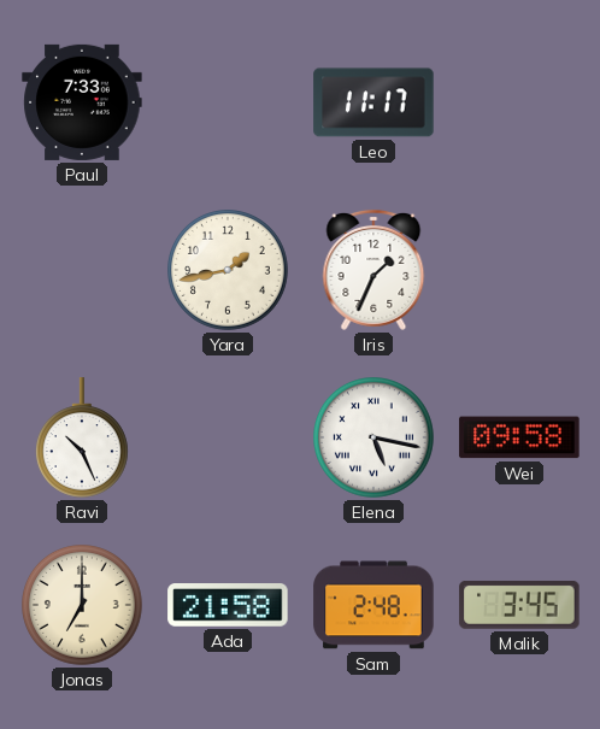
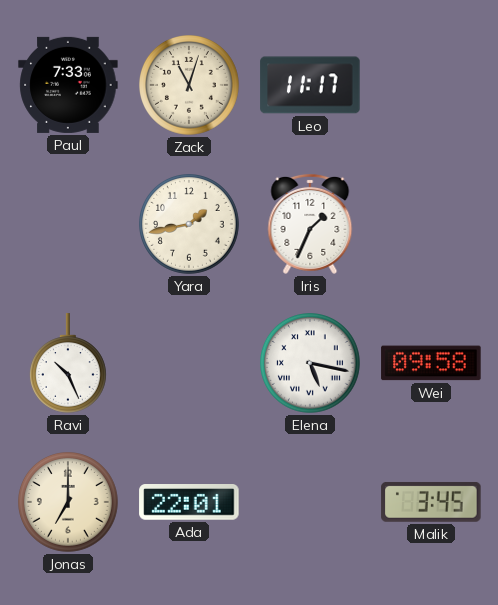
Zack: none -> 11:03
Ada: 21:58 -> 22:01
Sam: 2:48 -> none
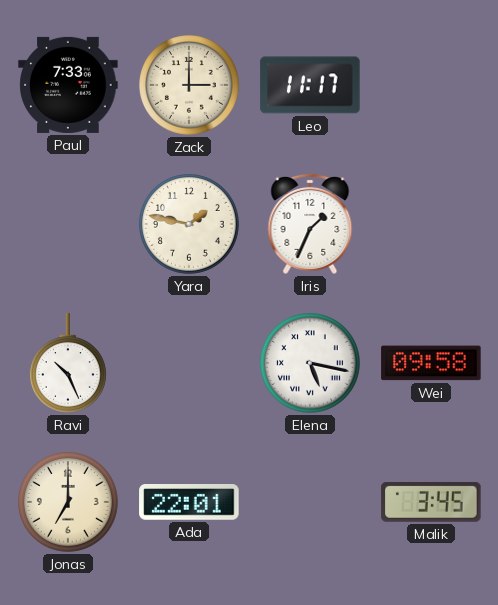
Zack: 11:03 -> 3:00
Yara: 1:43 -> 1:47
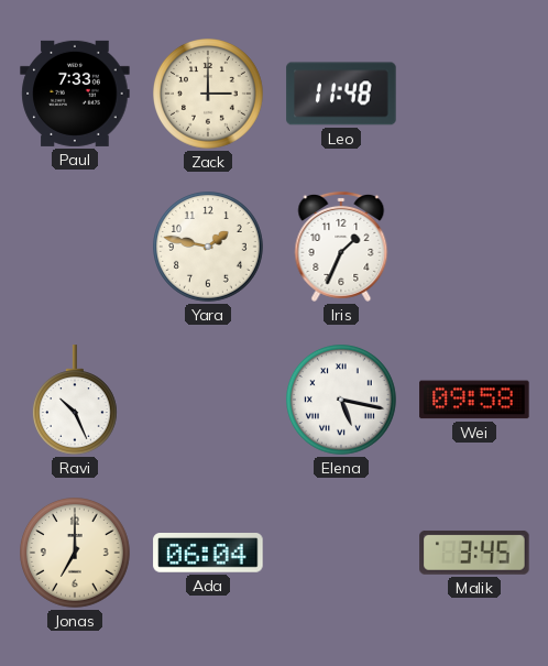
Leo: 11:17 -> 11:48
Ada: 22:01 -> 06:04
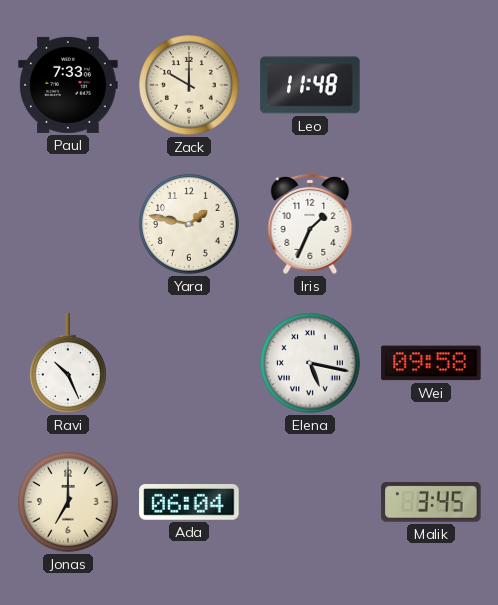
Zack: 3:00 -> 10:00
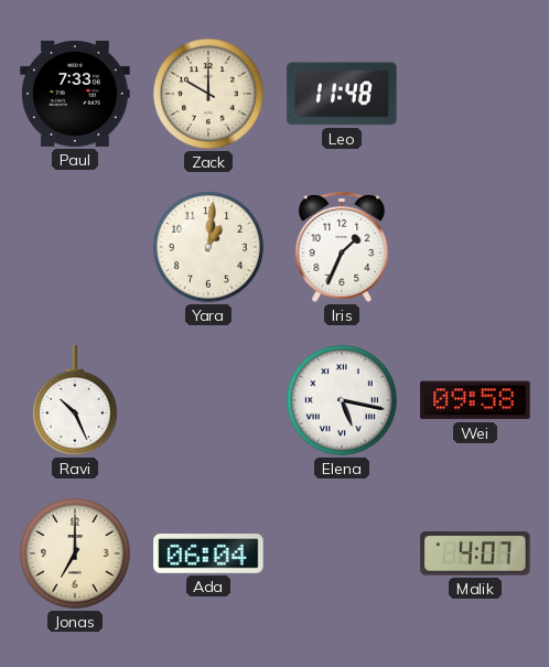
Yara: 1:47 -> 1:01
Malik: 3:45 -> 4:07
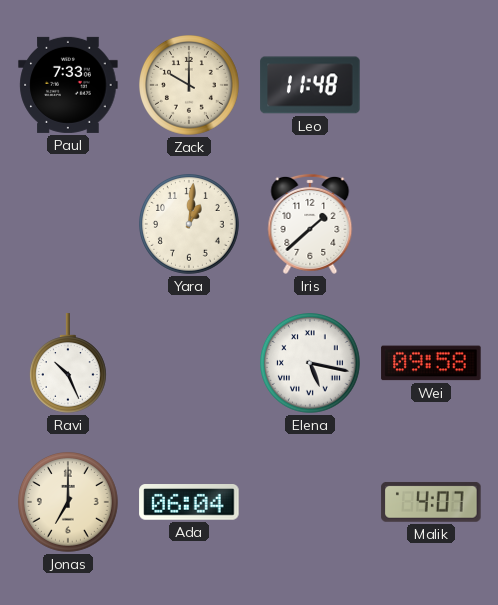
Iris: 1:34 -> 1:38
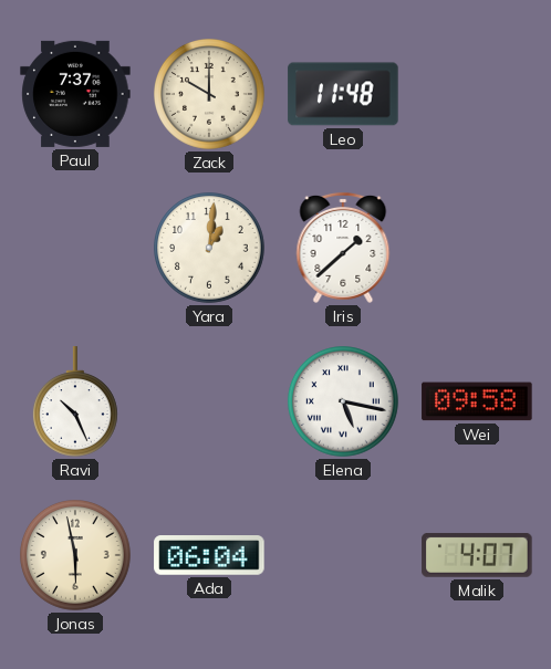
Paul: 7:33 -> 7:37
Jonas: 7:00 -> 5:58
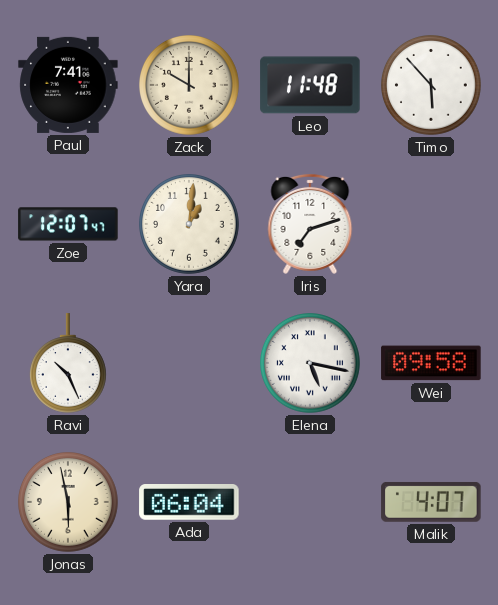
Paul: 7:37 -> 7:41
Timo: none -> 5:53
Zoe: none -> 12:07
Iris: 1:38 -> 7:12
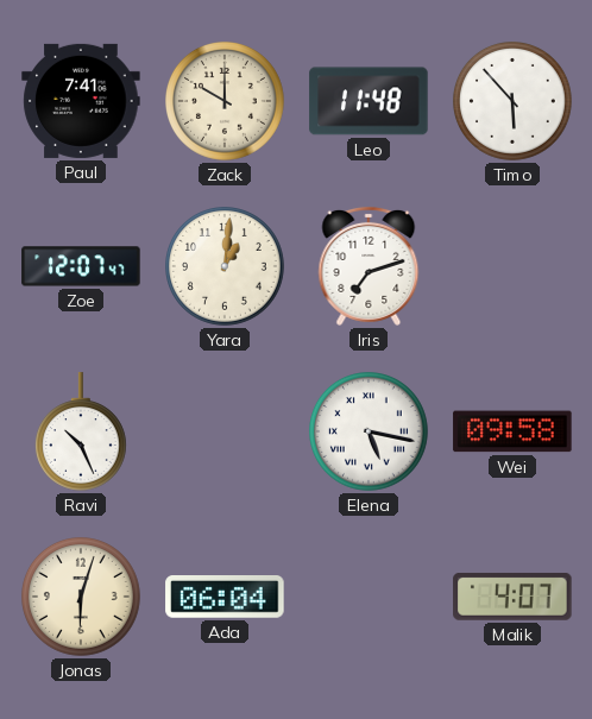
Jonas: 5:58 -> 6:03
